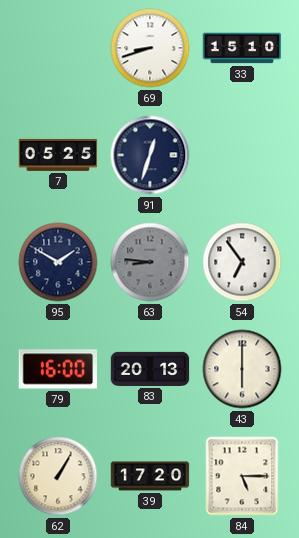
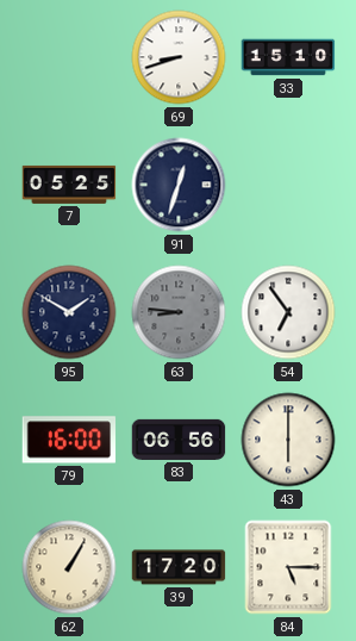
83: 20:13 -> 06:56
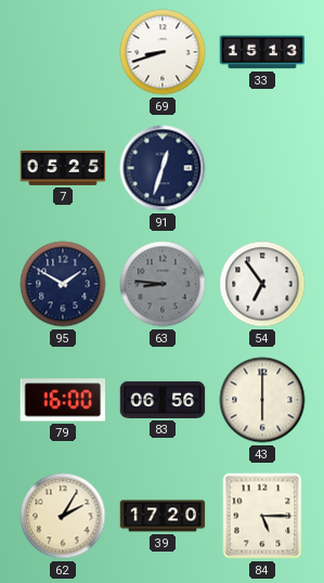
33: 15:10 -> 15:13
62: 1:05 -> 2:05
